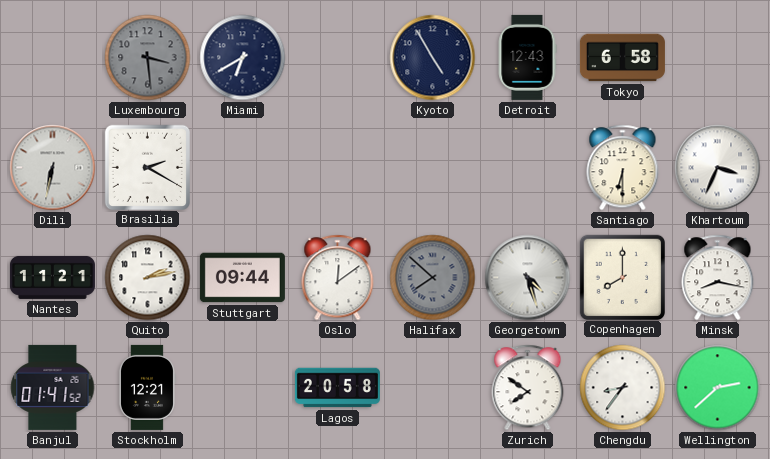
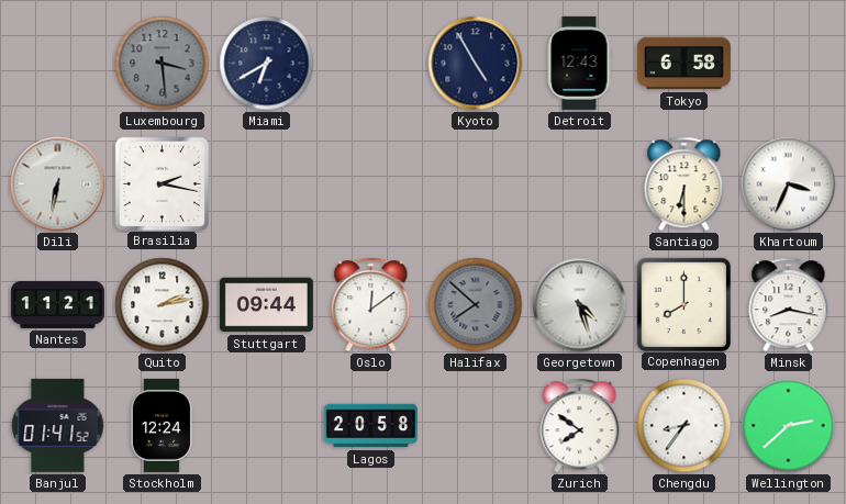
Brasilia: 2:20 -> 2:17
Stockholm: 12:21 -> 12:24
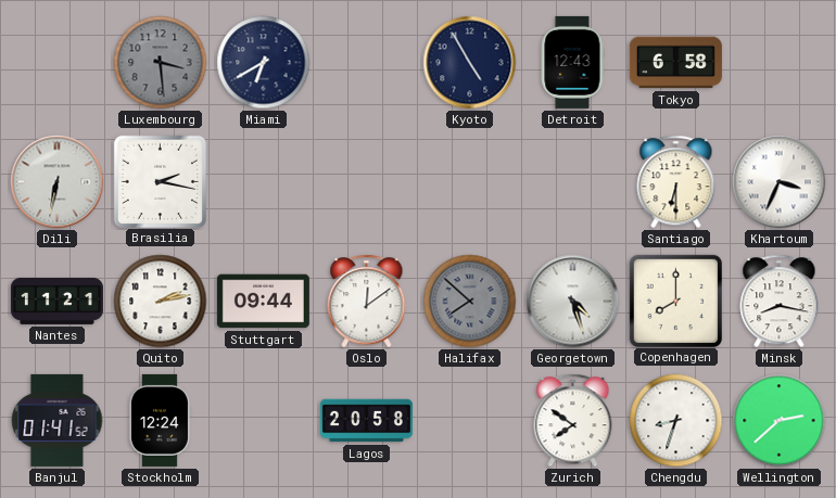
Chengdu: 8:36 -> 8:33
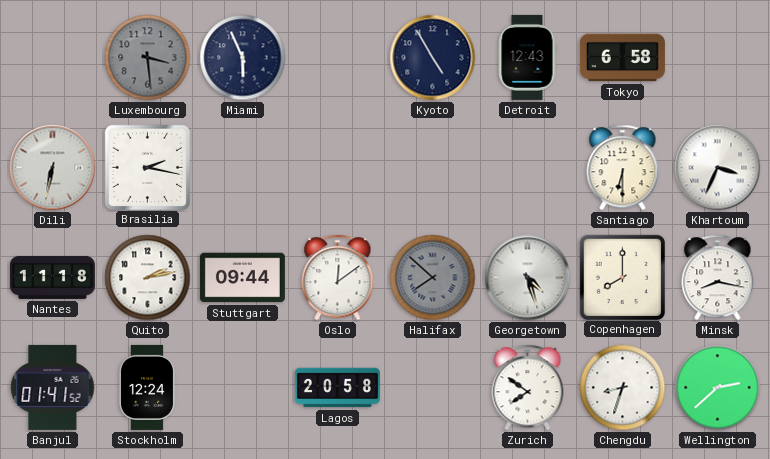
Miami: 6:40 -> 5:56
Nantes: 11:21 -> 11:18
